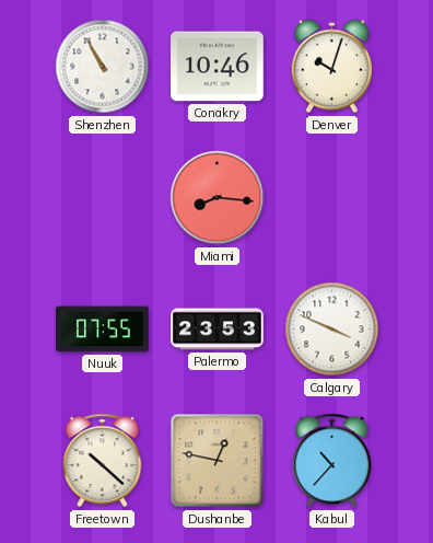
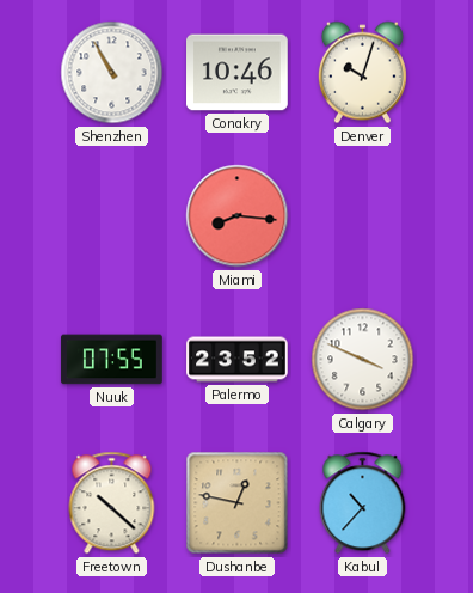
Palermo: 23:53 -> 23:52
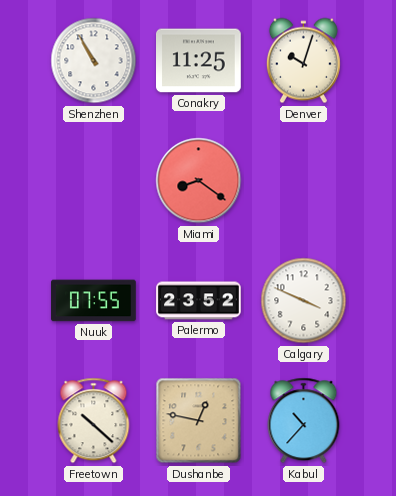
Conakry: 10:46 -> 11:25
Miami: 8:16 -> 8:21
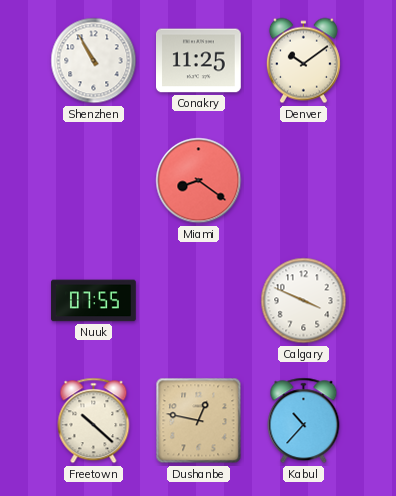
Denver: 10:03 -> 10:09
Palermo: 23:52 -> none
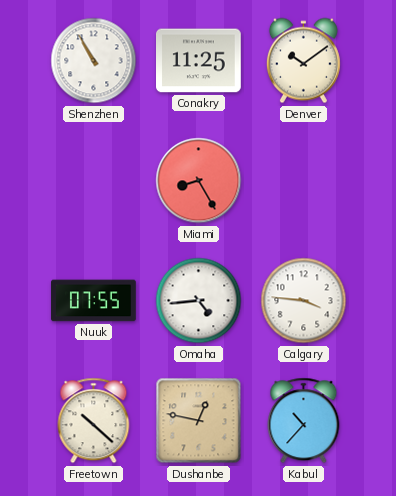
Miami: 8:21 -> 8:25
Omaha: none -> 4:44
Calgary: 3:49 -> 3:46
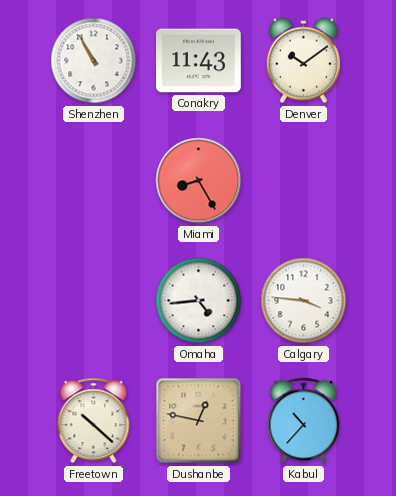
Conakry: 11:25 -> 11:43
Nuuk: 07:55 -> none
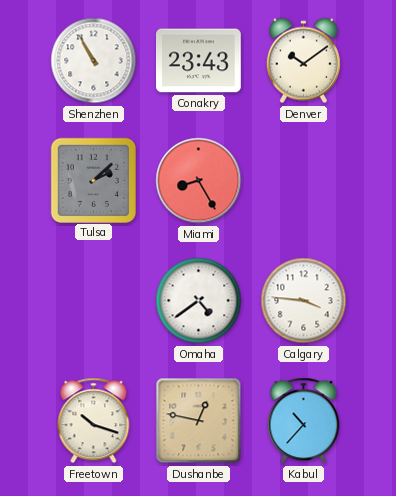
Conakry: 11:43 -> 23:43
Tulsa: none -> 2:08
Omaha: 4:44 -> 4:39
Freetown: 10:22 -> 10:18
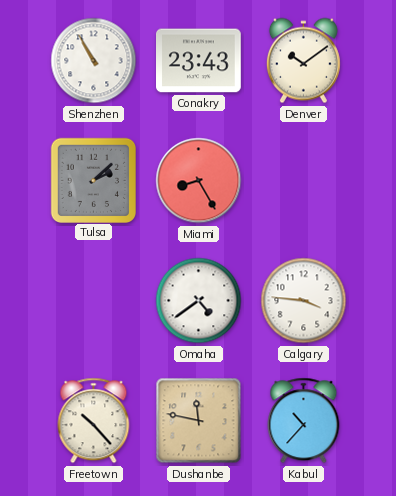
Freetown: 10:18 -> 10:23
Dushanbe: 12:47 -> 11:47
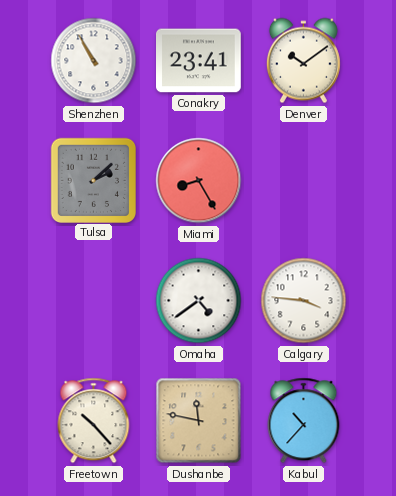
Conakry: 23:43 -> 23:41
